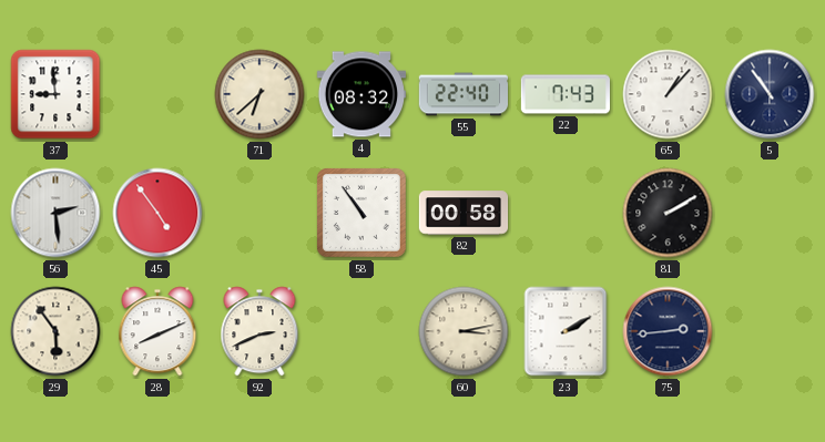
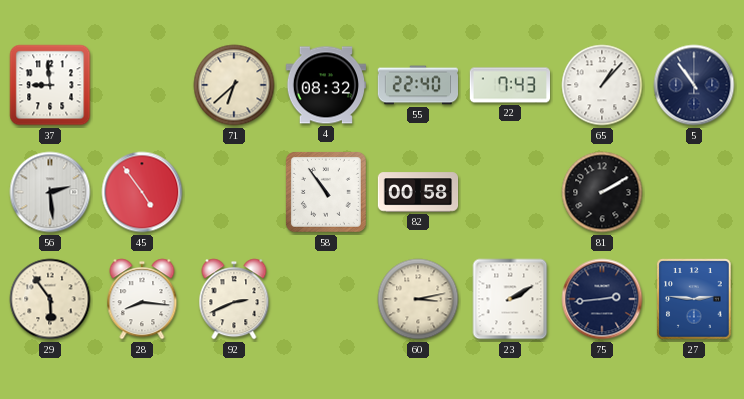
28: 8:11 -> 8:16
27: none -> 2:46
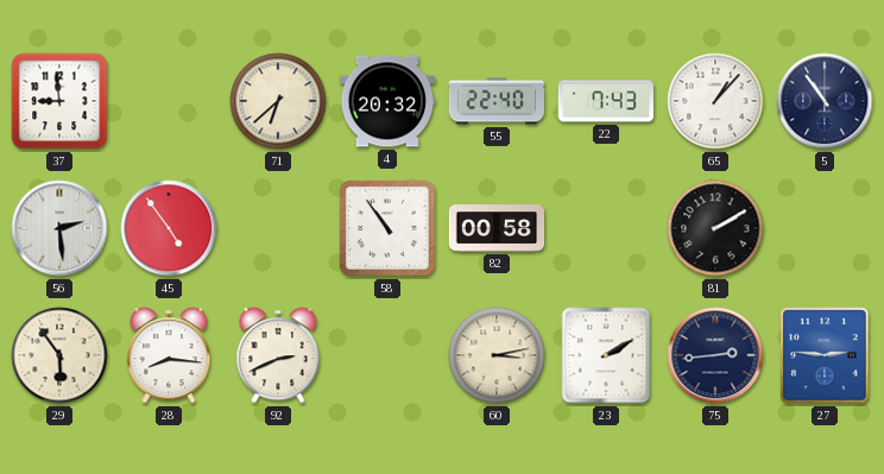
4: 08:32 -> 20:32
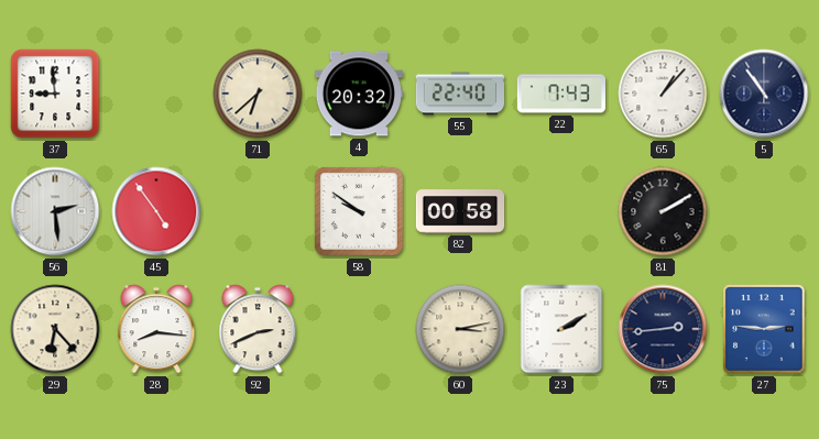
58: 10:54 -> 9:51
29: 5:54 -> 6:23
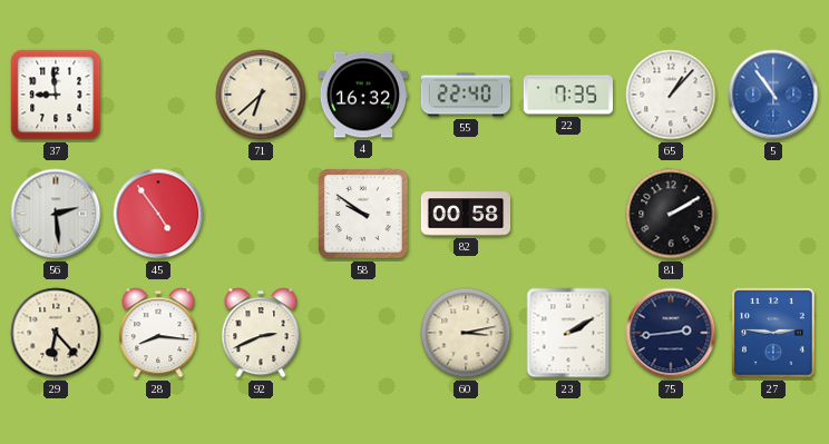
4: 20:32 -> 16:32
22: 7:43 -> 7:35
5 dial: navy -> blue
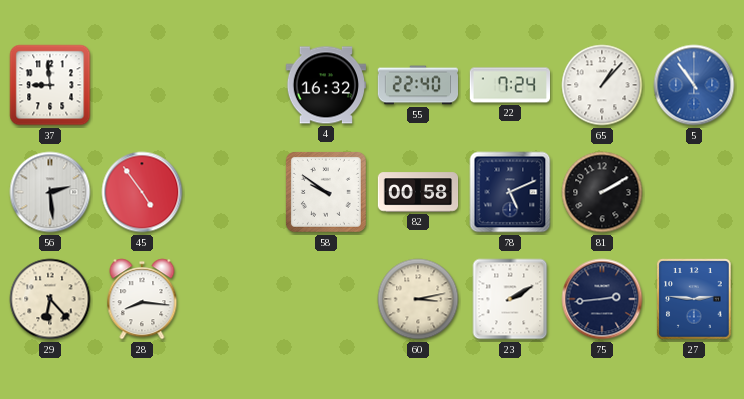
71: 6:38 -> none
22: 7:35 -> 7:24
78: none -> 5:11
92: 2:41 -> none
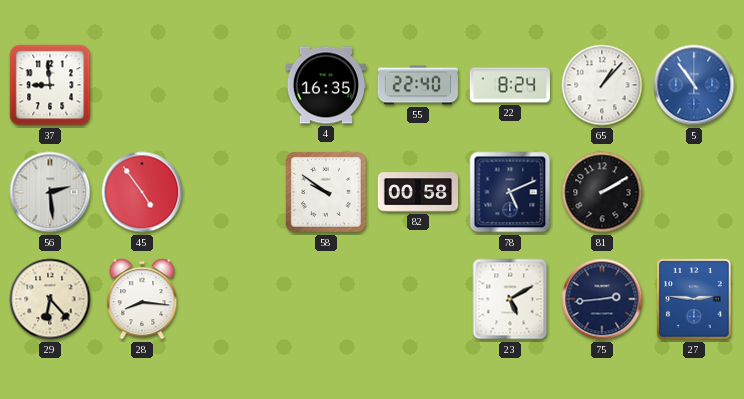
4: 16:32 -> 16:35
22: 7:24 -> 8:24
60: 3:13 -> none
23: 2:10 -> 5:10
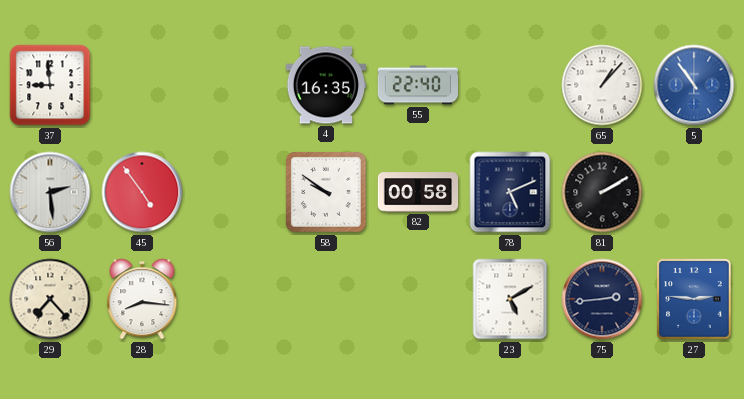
22: 8:24 -> none
29: 6:23 -> 7:23
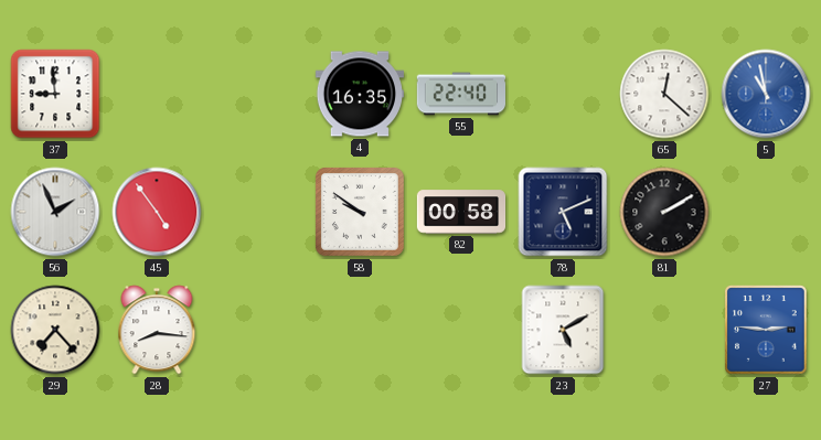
65: 1:07 -> 12:22
5: 10:54 -> 10:58
56: 2:29 -> 1:56
75: 2:44 -> none
